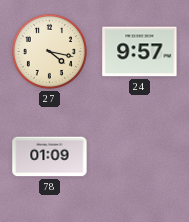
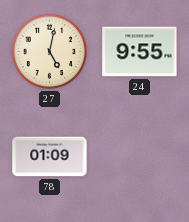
27: 4:17 -> 5:02
24: 9:57 -> 9:55
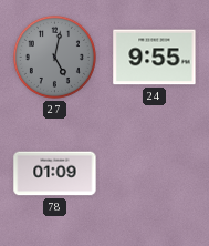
27 dial: cream -> grey
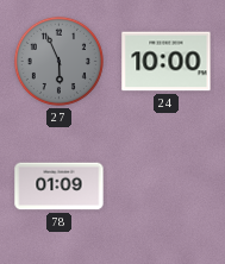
27: 5:02 -> 5:56
24: 9:55 -> 10:00
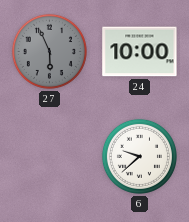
78: 01:09 -> none
6: none -> 9:38
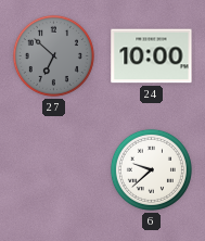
27: 5:56 -> 6:52
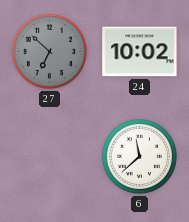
24: 10:00 -> 10:02
6: 9:38 -> 11:38
